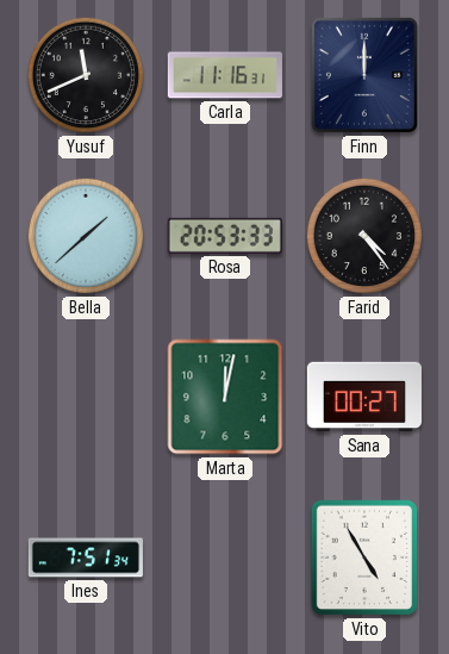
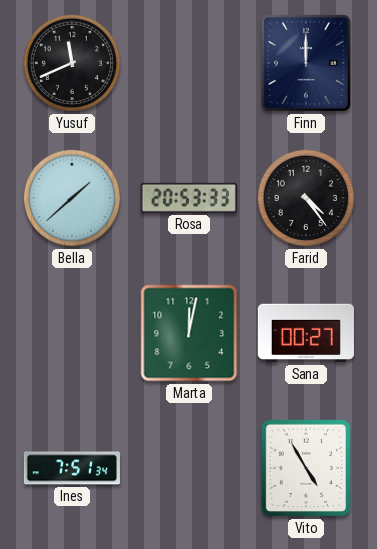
Carla: 11:16 -> none
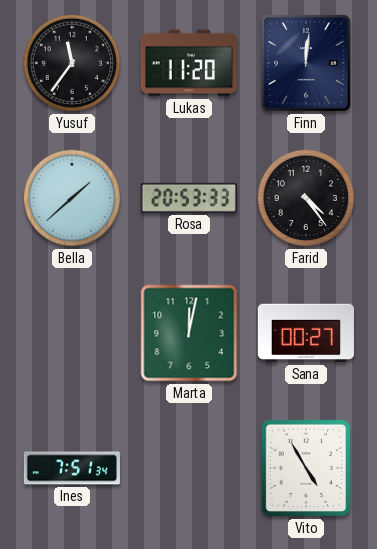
Yusuf: 11:41 -> 11:36
Lukas: none -> 11:20
Finn: 12:00 -> 12:01
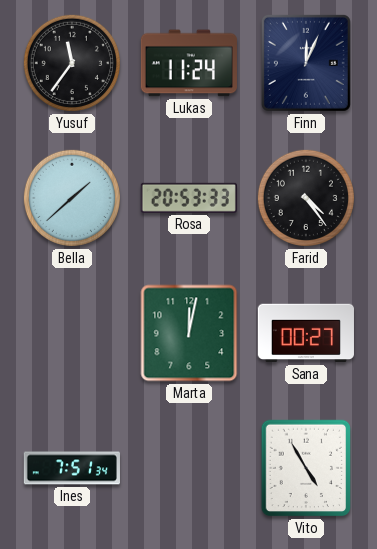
Lukas: 11:20 -> 11:24
Finn: 12:01 -> 12:04
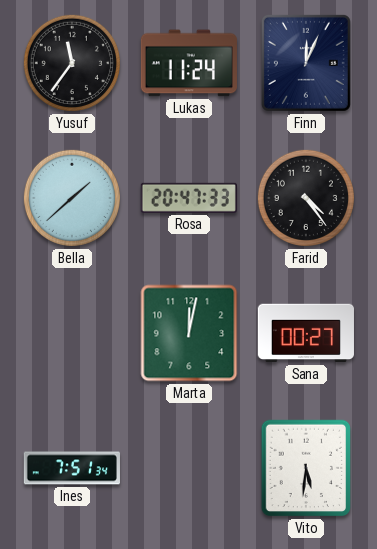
Rosa: 20:53 -> 20:47
Vito: 4:55 -> 5:31
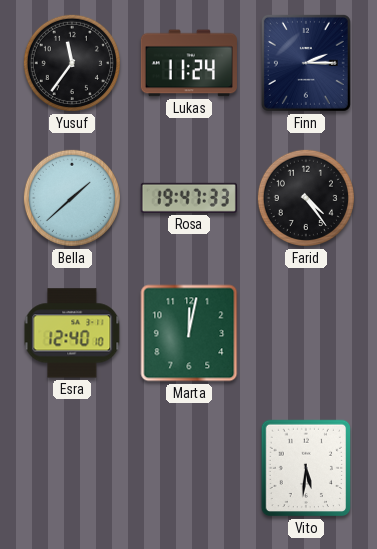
Finn: 12:04 -> 2:15
Rosa: 20:47 -> 19:47
Esra: none -> 12:40
Sana: 00:27 -> none
Ines: 7:51 -> none
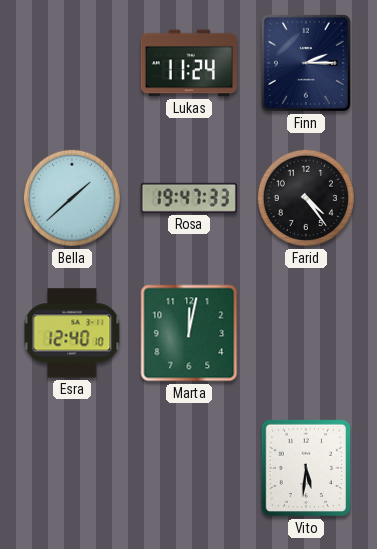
Yusuf: 11:36 -> none
